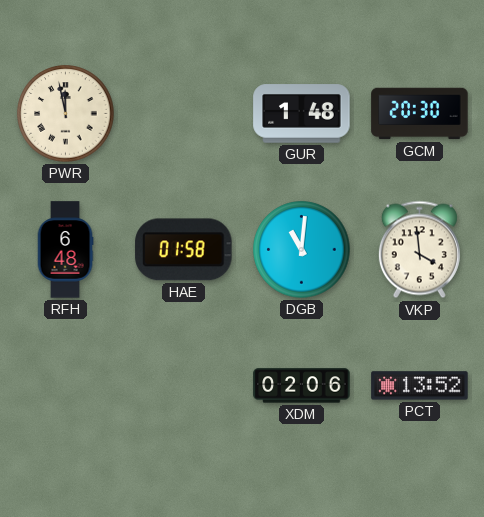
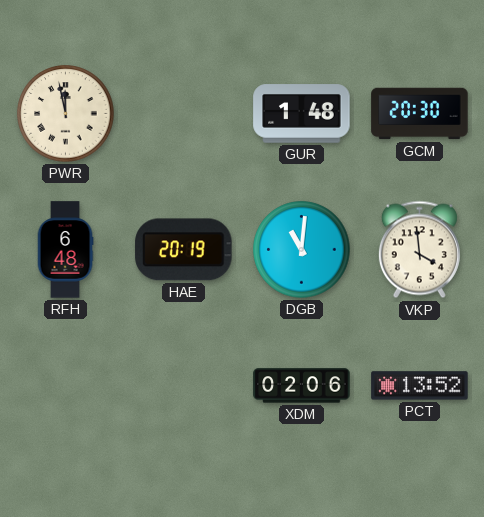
HAE: 01:58 -> 20:19
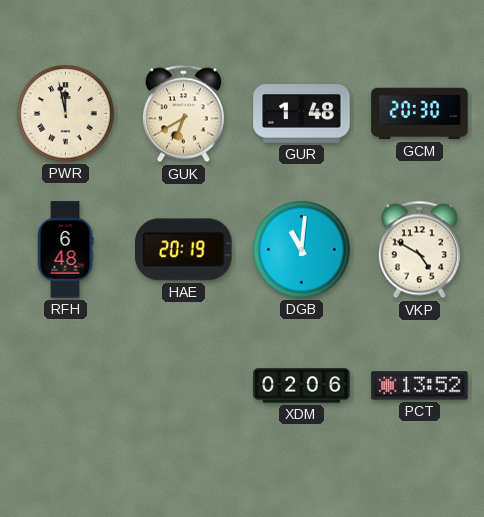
GUK: none -> 6:40
VKP: 3:59 -> 4:50
